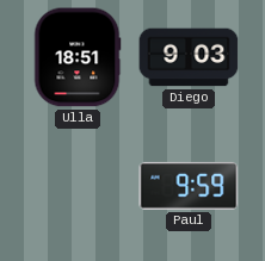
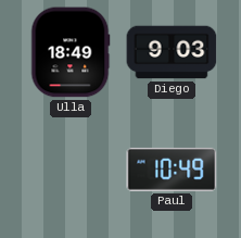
Ulla: 18:51 -> 18:49
Paul: 9:59 -> 10:49
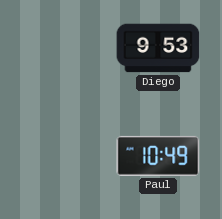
Ulla: 18:49 -> none
Diego: 9:03 -> 9:53
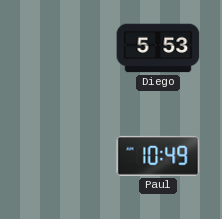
Diego: 9:53 -> 5:53
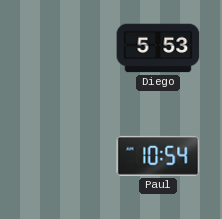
Paul: 10:49 -> 10:54
